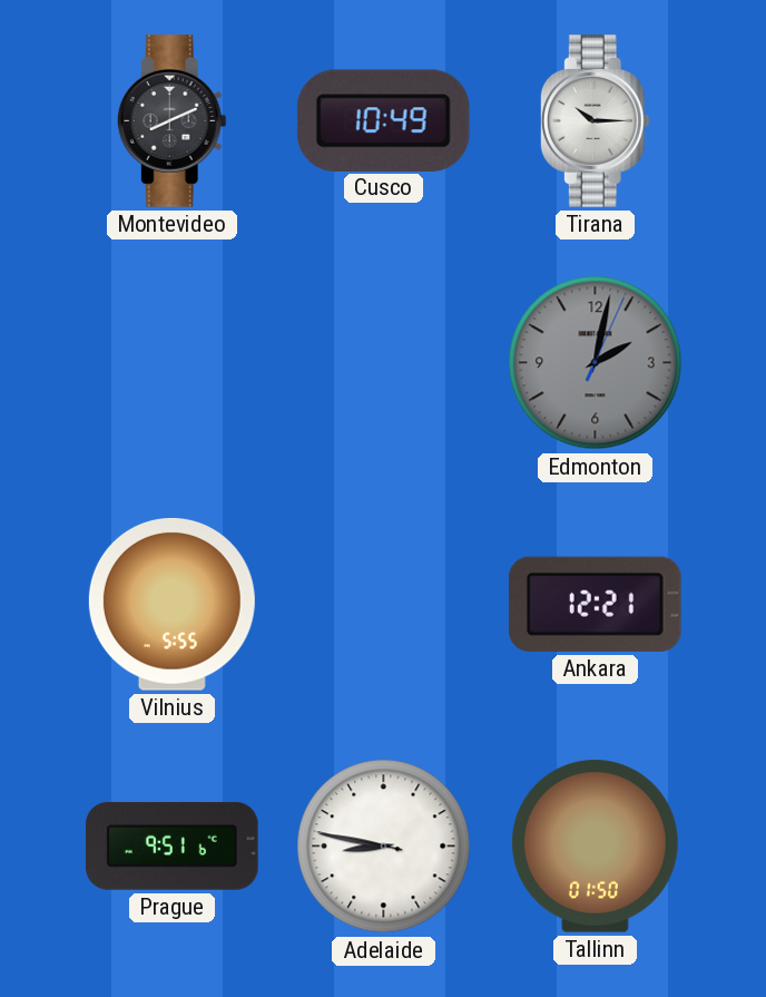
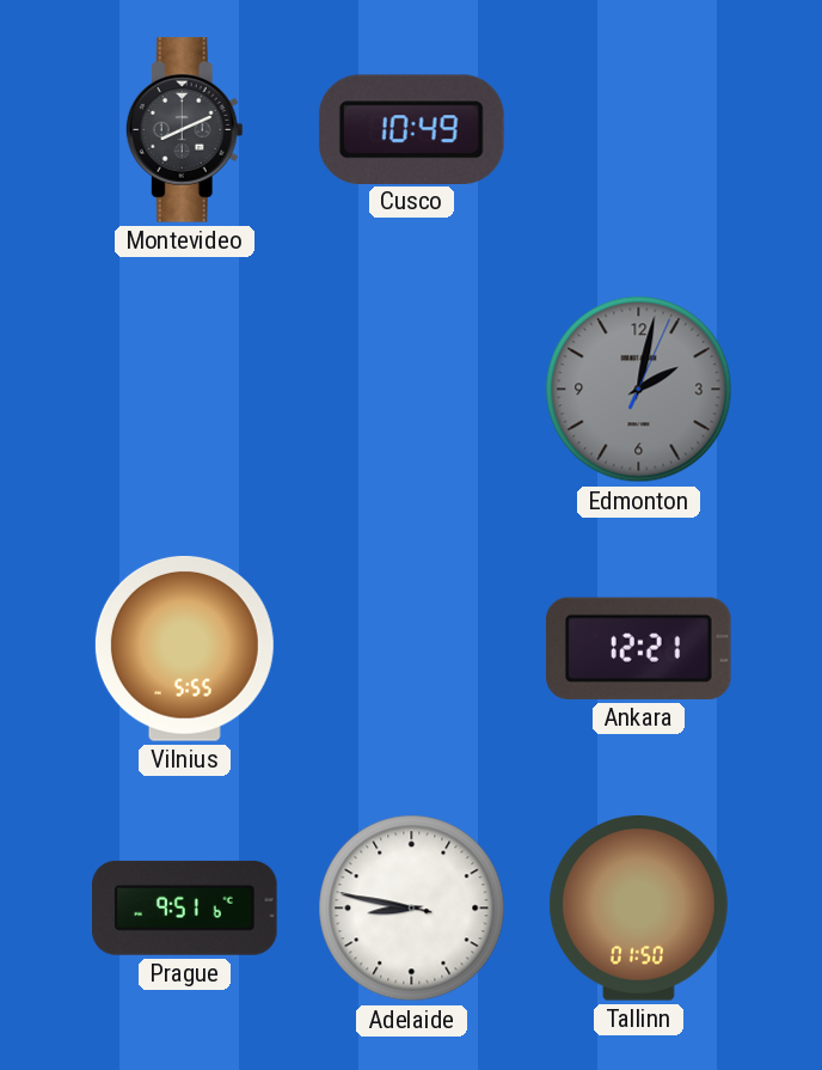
Tirana: 10:15 -> none
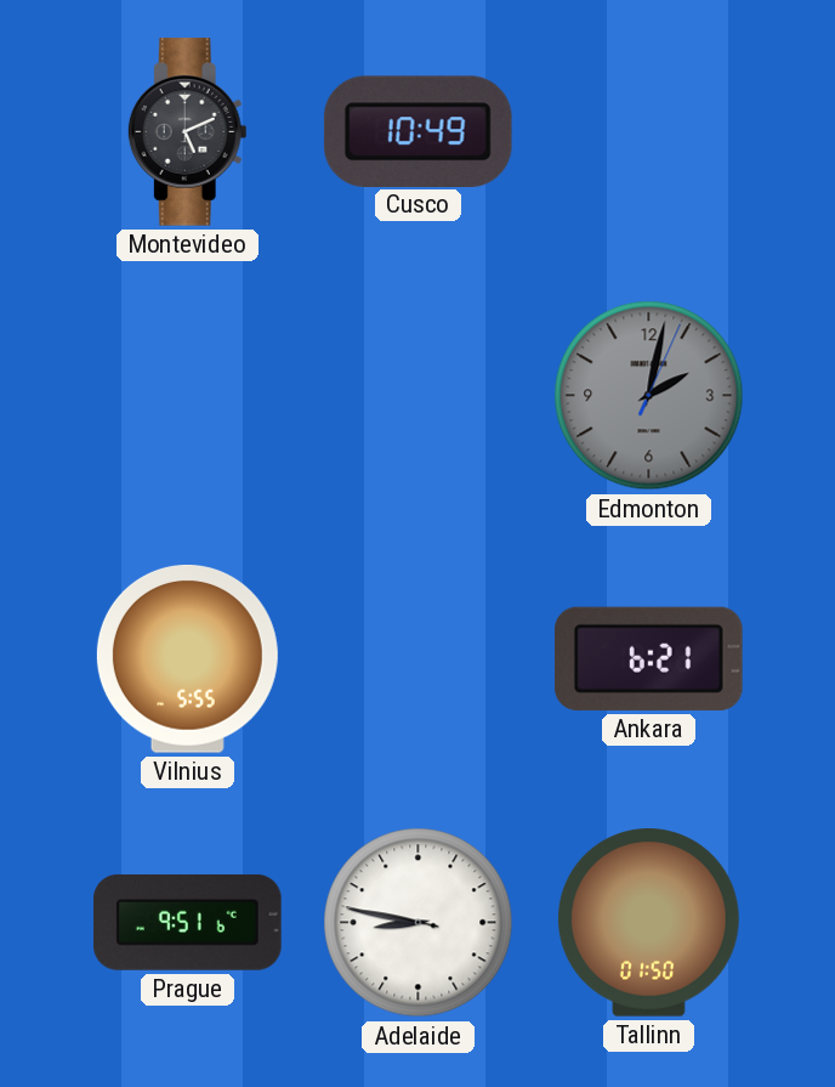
Montevideo: 8:11 -> 5:11
Ankara: 12:21 -> 6:21
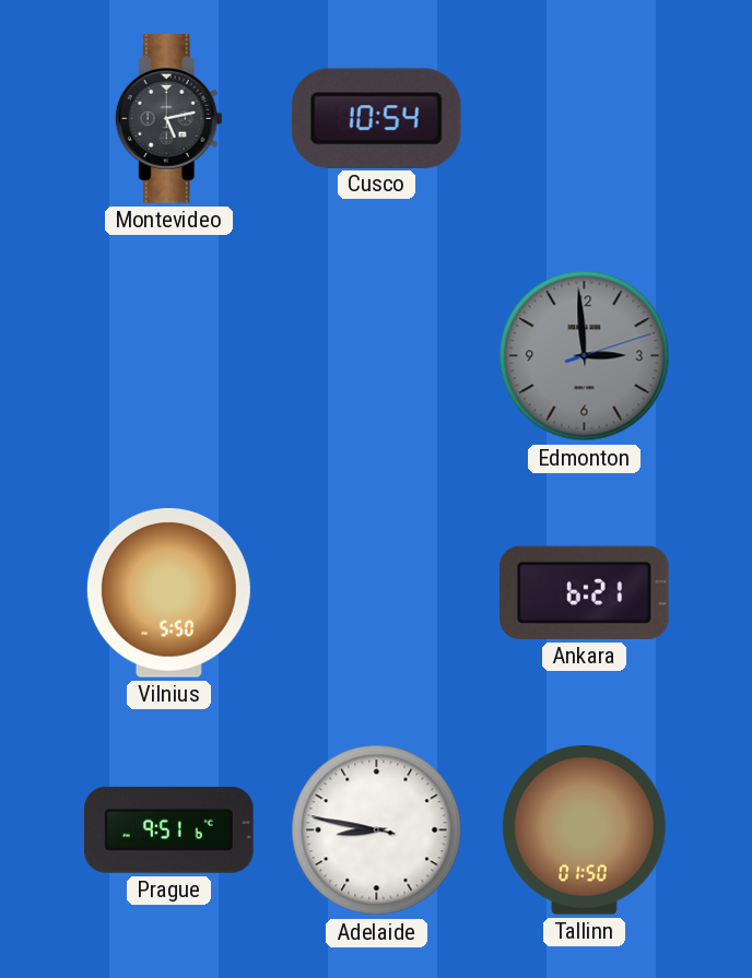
Montevideo: 5:11 -> 5:13
Cusco: 10:49 -> 10:54
Edmonton: 2:02 -> 2:59
Vilnius: 5:55 -> 5:50
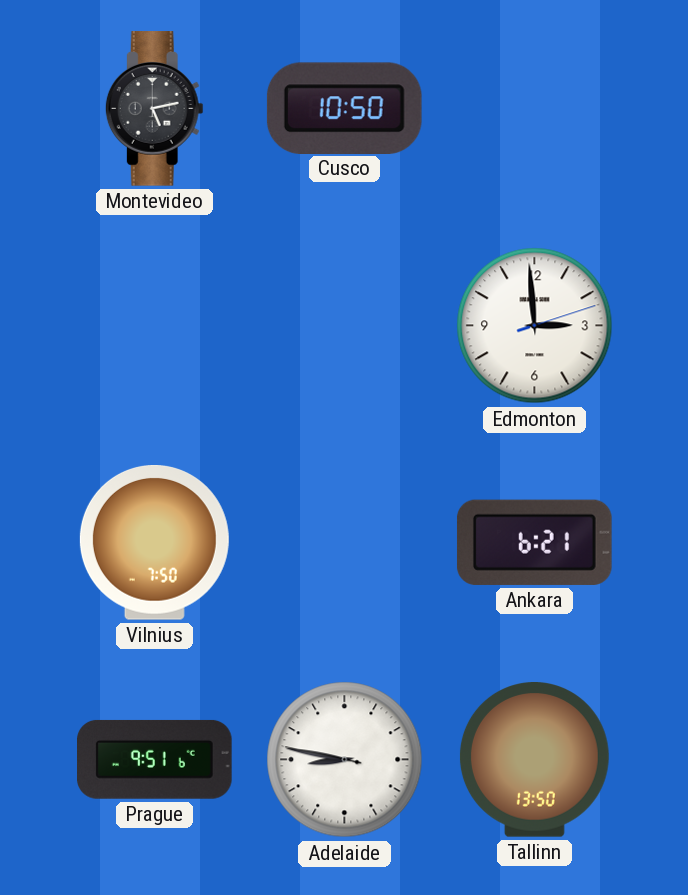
Cusco: 10:54 -> 10:50
Edmonton dial: grey -> white
Vilnius: 5:50 -> 7:50
Tallinn: 01:50 -> 13:50
